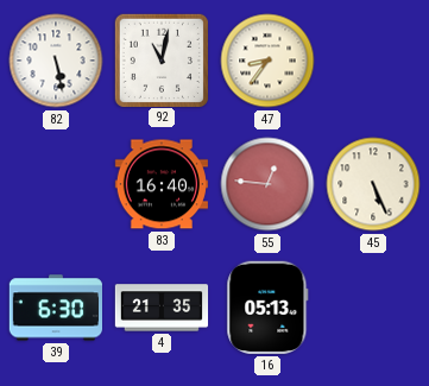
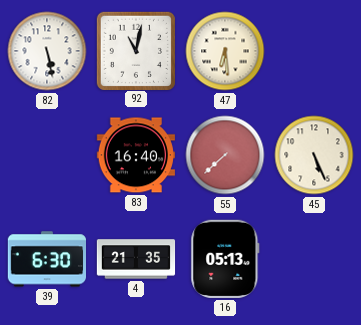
47: 8:36 -> 6:29
55: 12:46 -> 7:38
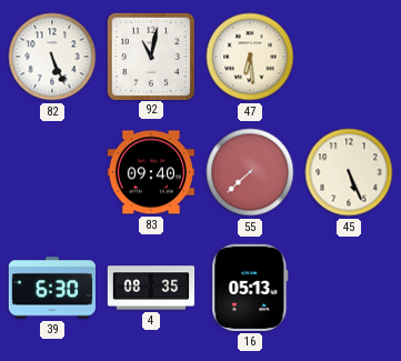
82: 5:28 -> 5:26
83: 16:40 -> 09:40
4: 21:35 -> 08:35
